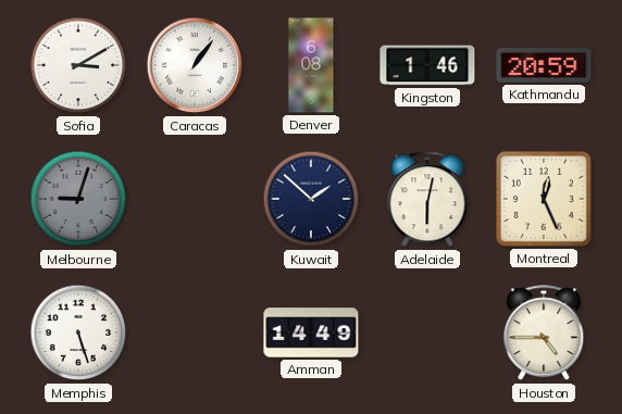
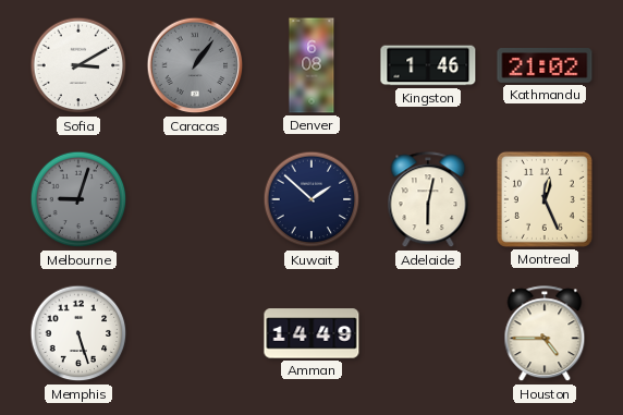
Caracas dial: white -> grey
Kathmandu: 20:59 -> 21:02
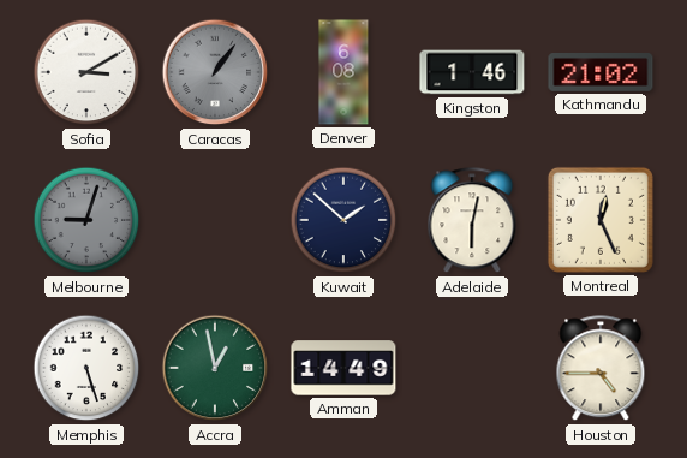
Accra: none -> 12:58
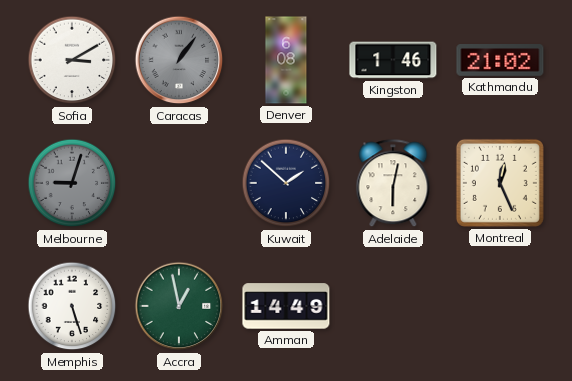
Houston: 4:45 -> none
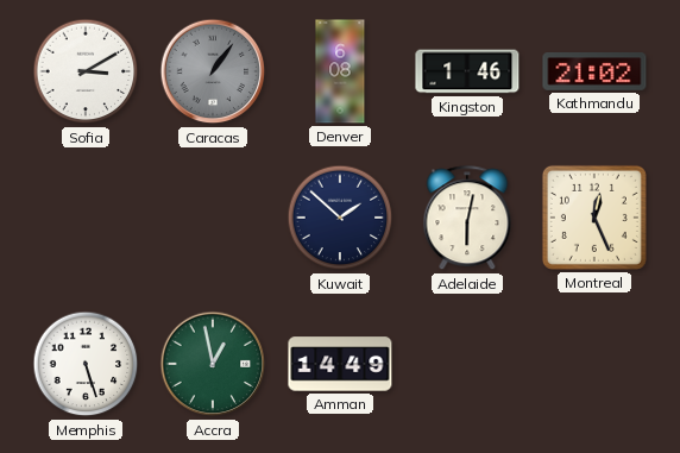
Melbourne: 9:03 -> none
